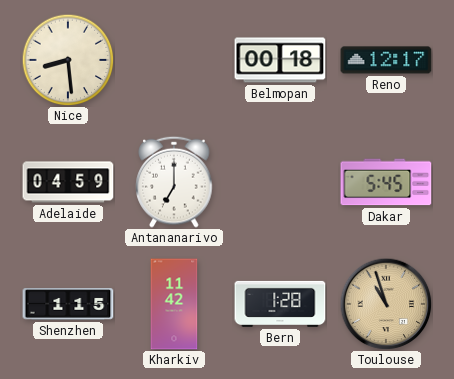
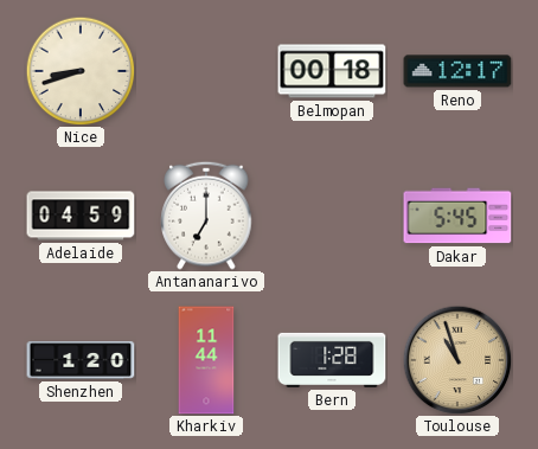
Nice: 8:29 -> 8:42
Shenzhen: 1:15 -> 1:20
Kharkiv: 11:42 -> 11:44
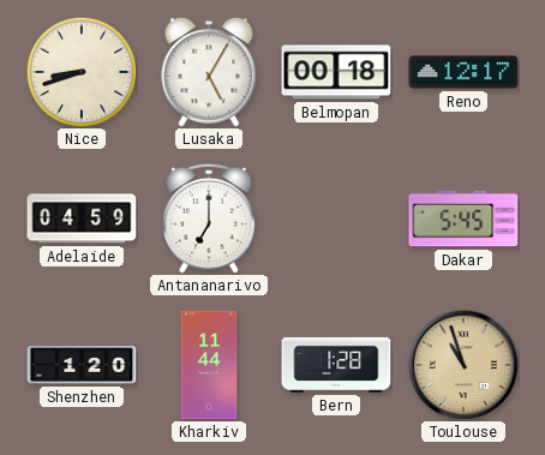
Lusaka: none -> 5:05
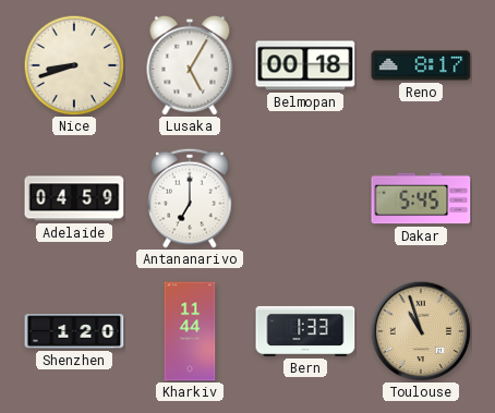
Reno: 12:17 -> 8:17
Bern: 1:28 -> 1:33
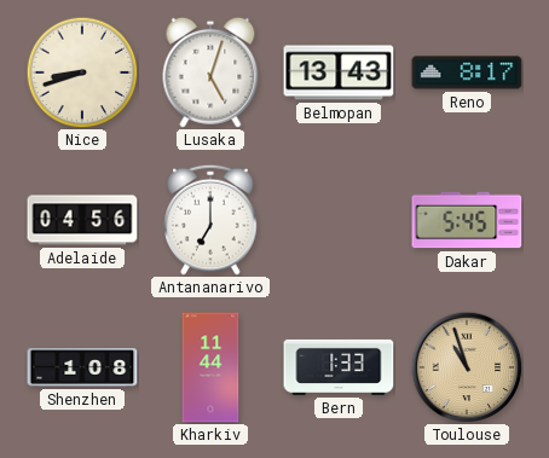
Lusaka: 5:05 -> 5:03
Belmopan: 00:18 -> 13:43
Adelaide: 04:59 -> 04:56
Shenzhen: 1:20 -> 1:08
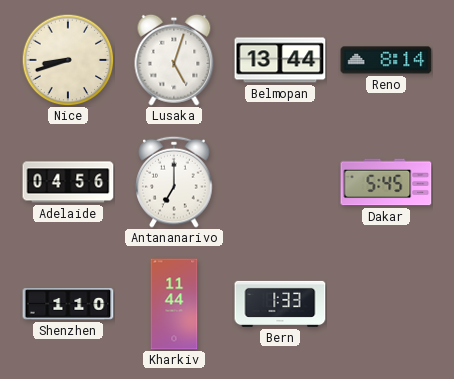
Belmopan: 13:43 -> 13:44
Reno: 8:17 -> 8:14
Shenzhen: 1:08 -> 1:10
Toulouse: 10:57 -> none
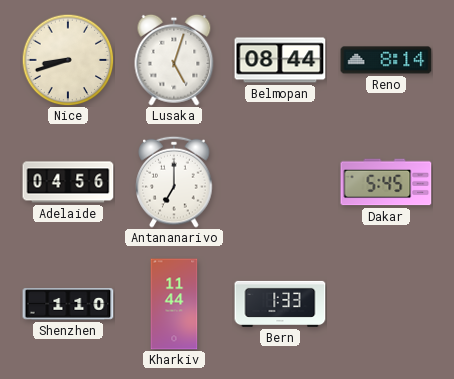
Belmopan: 13:44 -> 08:44
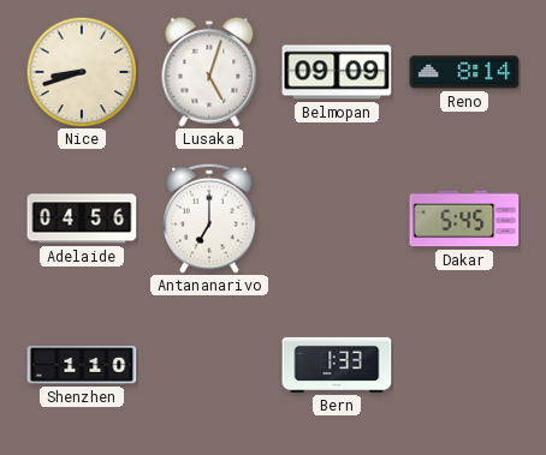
Belmopan: 08:44 -> 09:09
Kharkiv: 11:44 -> none
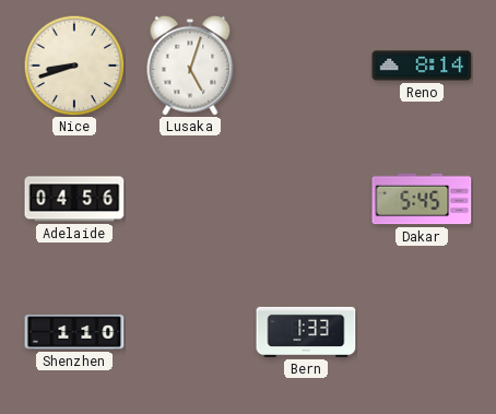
Belmopan: 09:09 -> none
Antananarivo: 7:00 -> none
